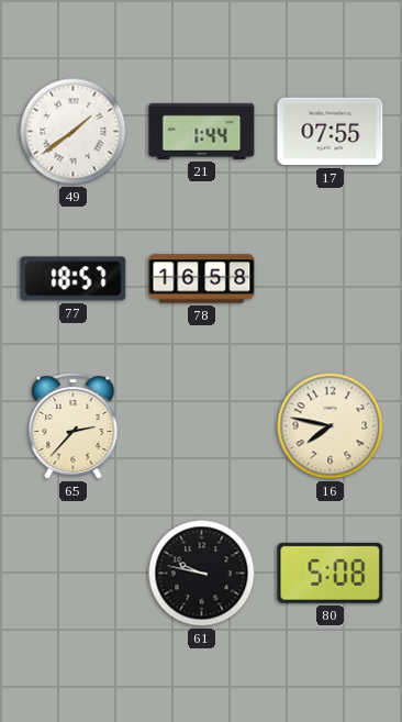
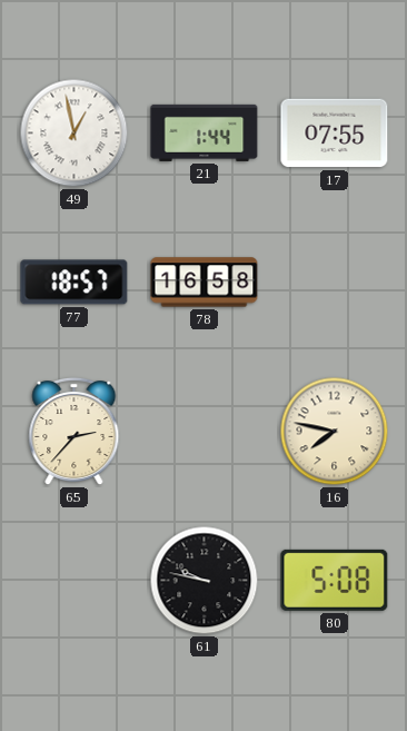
49: 1:39 -> 12:58
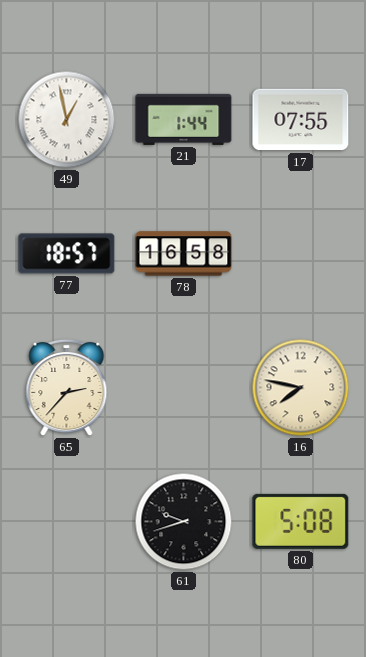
61: 9:47 -> 9:42
